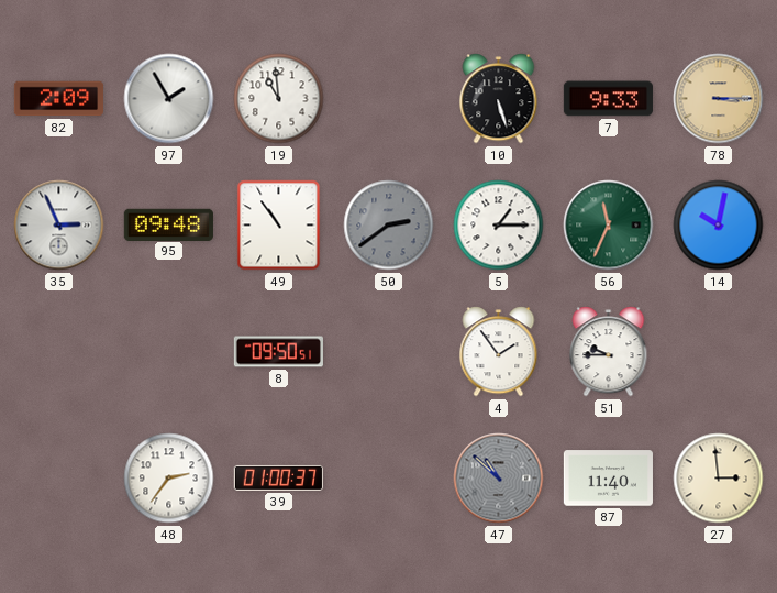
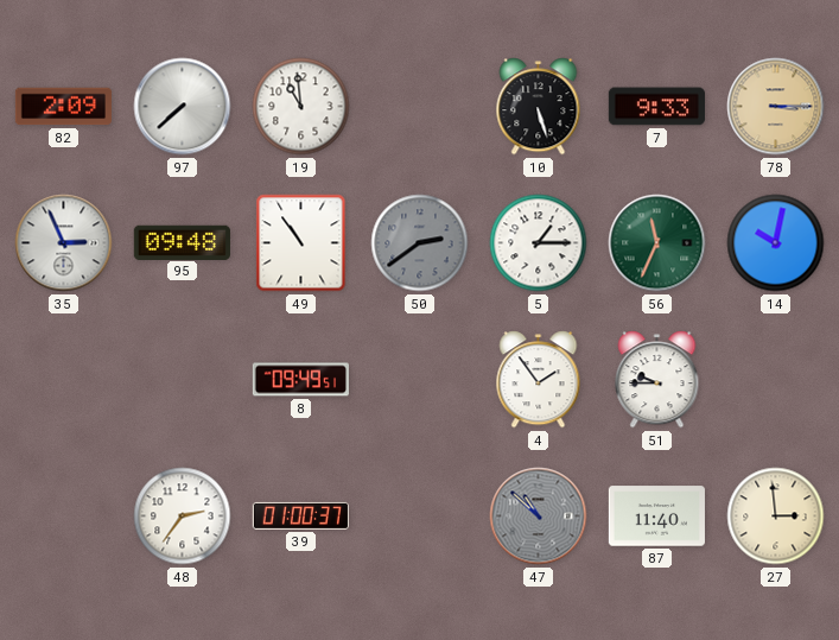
97: 1:55 -> 7:38
8: 09:50 -> 09:49
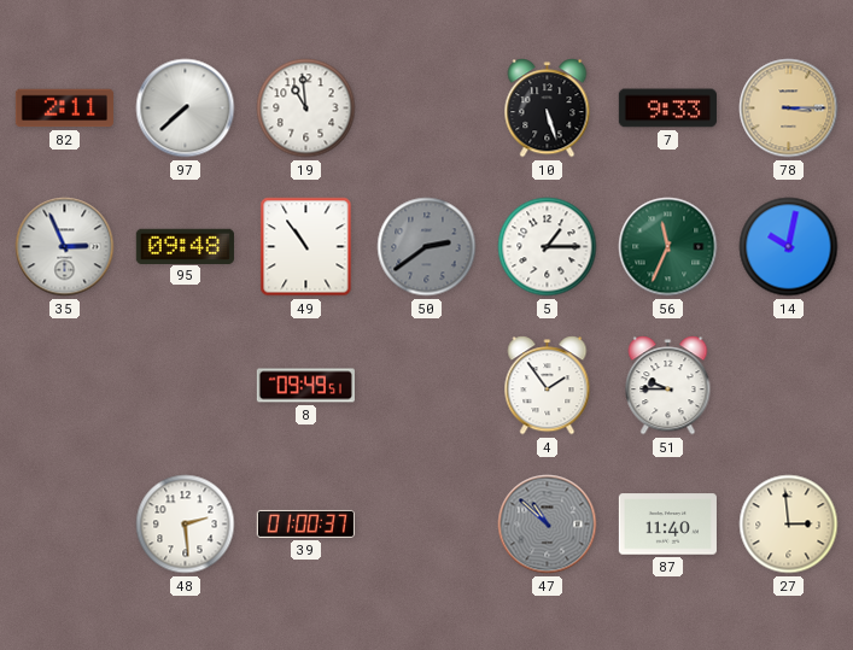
82: 2:09 -> 2:11
48: 2:36 -> 2:29
